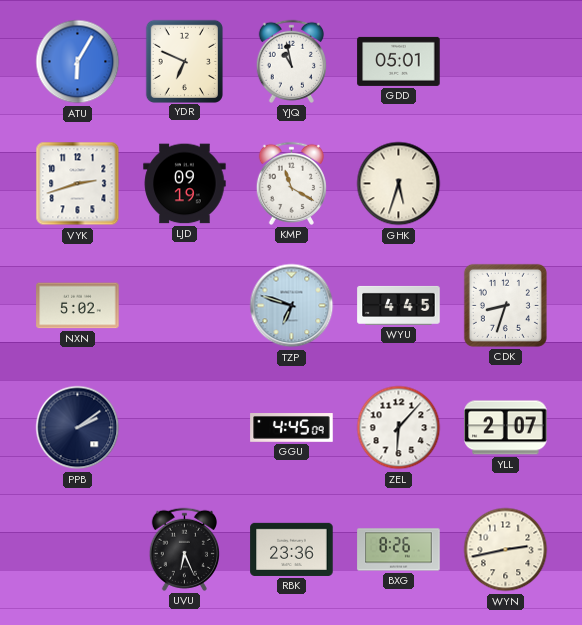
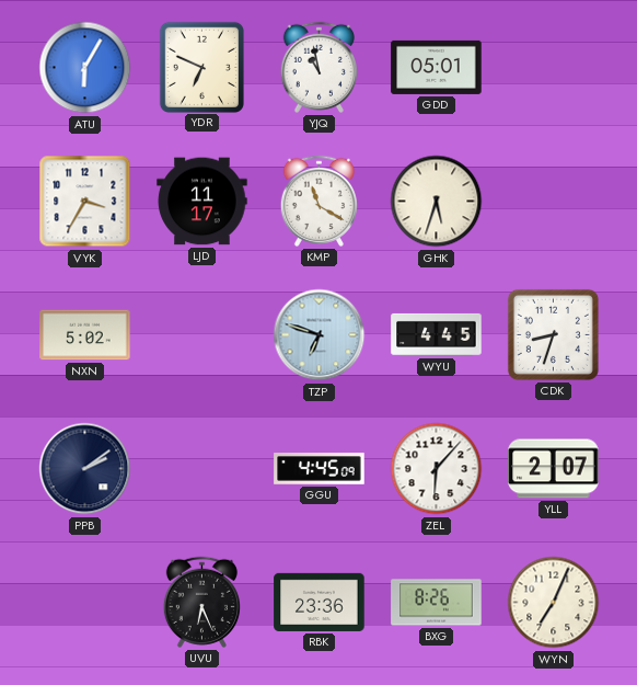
VYK: 2:42 -> 3:35
LJD: 09:19 -> 11:17
WYN: 2:43 -> 7:04
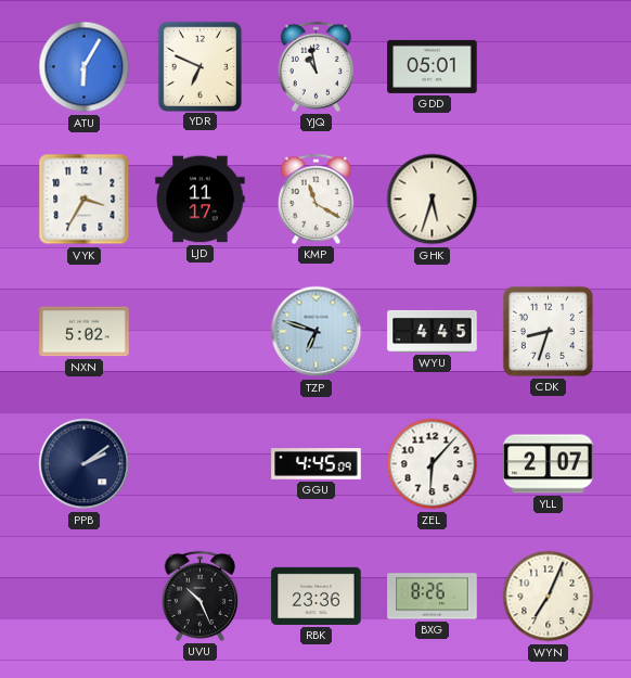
UVU: 6:26 -> 10:26
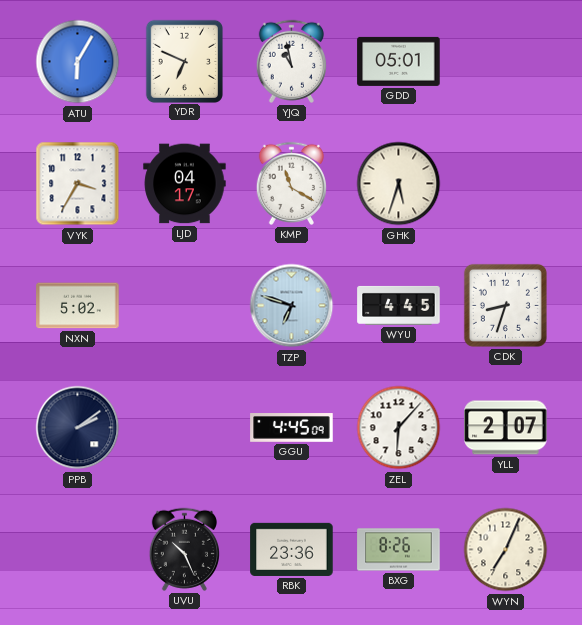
LJD: 11:17 -> 04:17
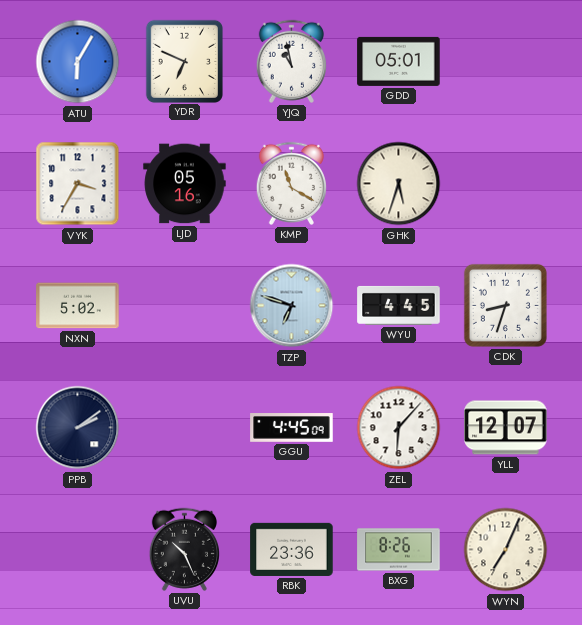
LJD: 04:17 -> 05:16
YLL: 2:07 -> 12:07
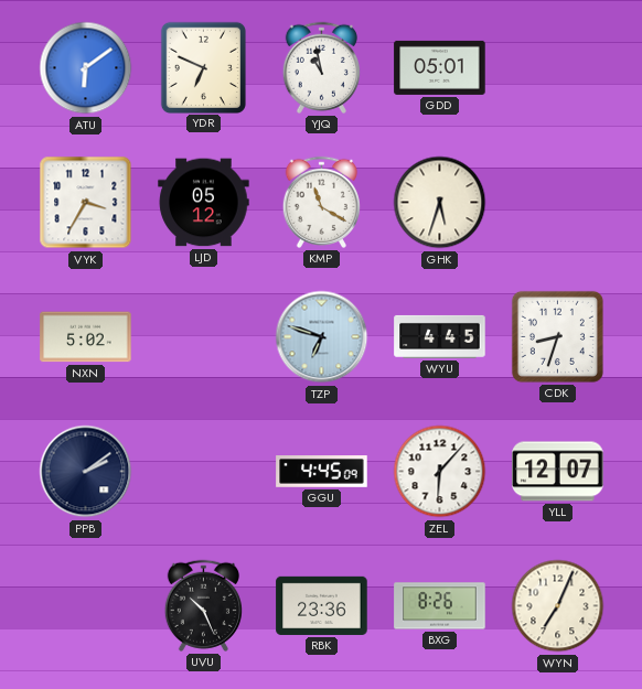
ATU: 6:05 -> 6:09
LJD: 05:16 -> 05:12
